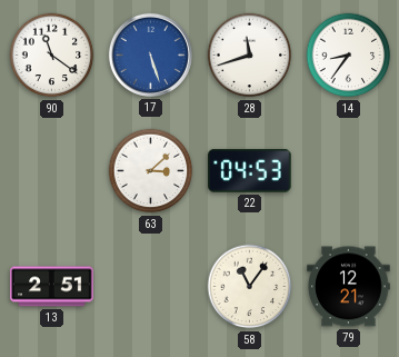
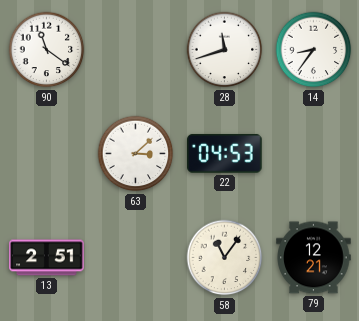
17: 5:27 -> none
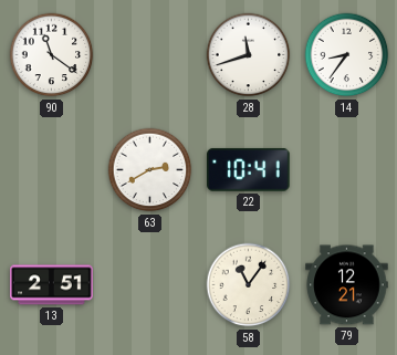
63: 3:08 -> 2:40
22: 04:53 -> 10:41
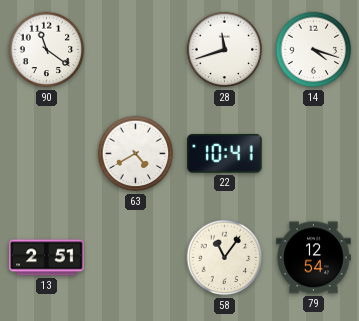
14: 8:36 -> 4:18
63: 2:40 -> 4:40
79: 12:21 -> 12:54
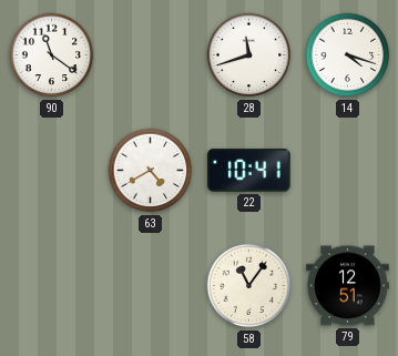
13: 2:51 -> none
79: 12:54 -> 12:51
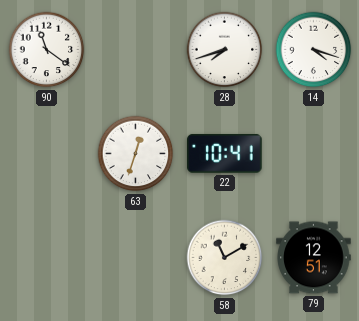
28: 11:42 -> 7:42
63: 4:40 -> 12:33
58: 11:06 -> 11:10
